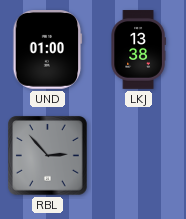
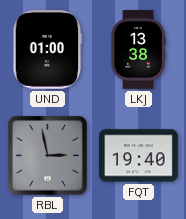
RBL: 2:53 -> 2:58
FQT: none -> 19:40
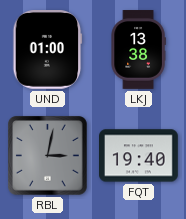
RBL: 2:58 -> 3:02
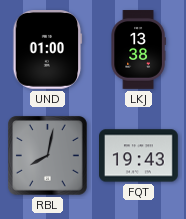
RBL: 3:02 -> 8:02
FQT: 19:40 -> 19:43
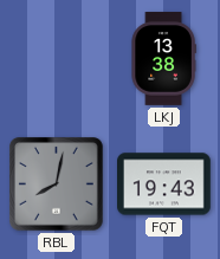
UND: 01:00 -> none
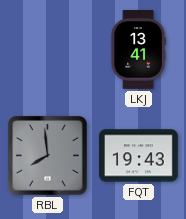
LKJ: 13:38 -> 13:41
RBL: 8:02 -> 7:59
